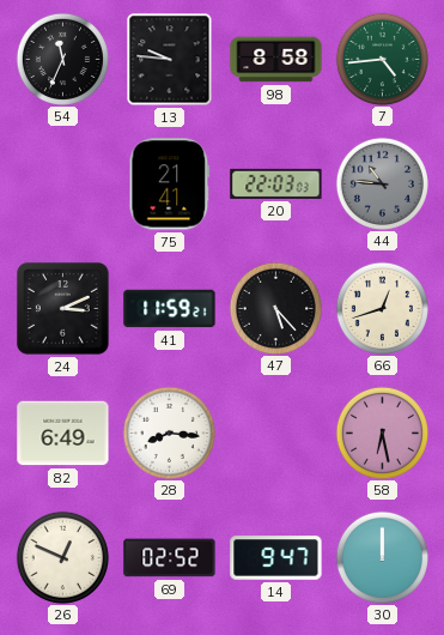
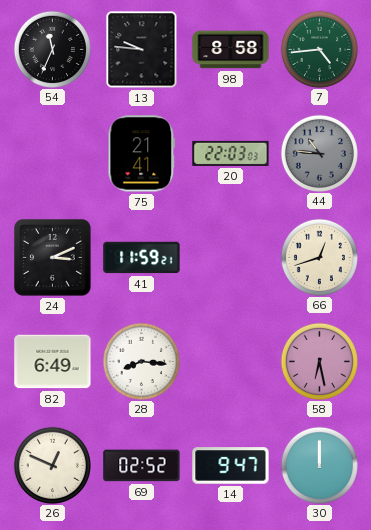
47: 5:23 -> none
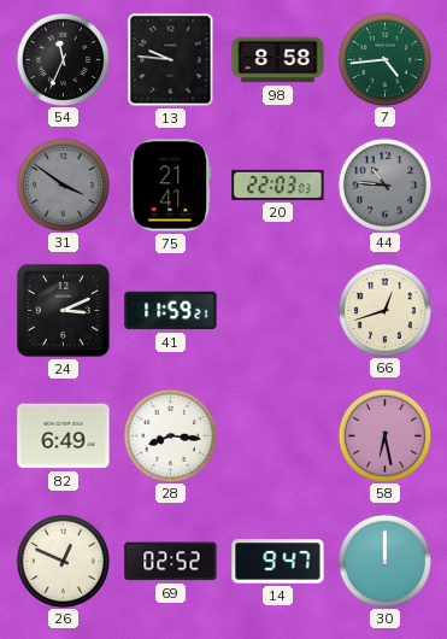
31: none -> 3:51
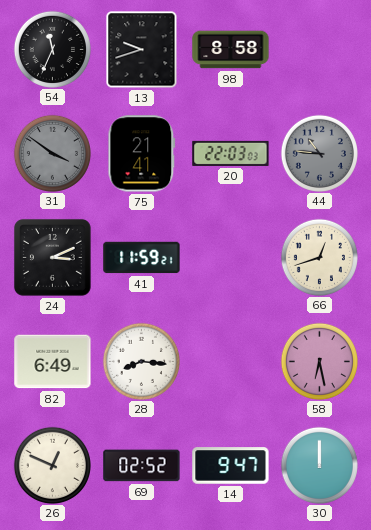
13: 9:46 -> 9:42
7: 4:44 -> none
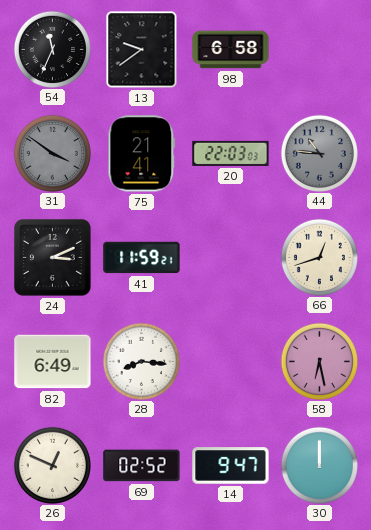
13: 9:42 -> 9:39
98: 8:58 -> 6:58
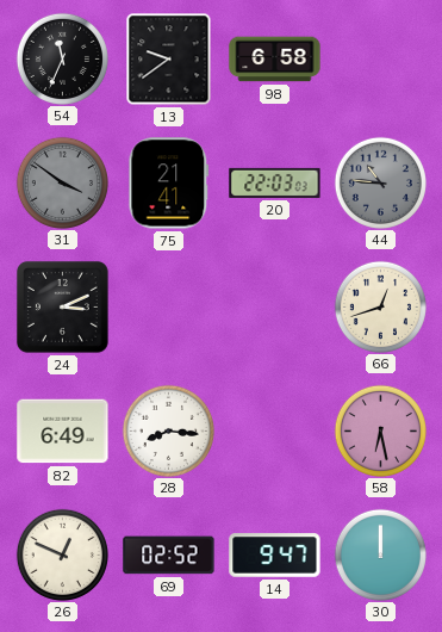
41: 11:59 -> none
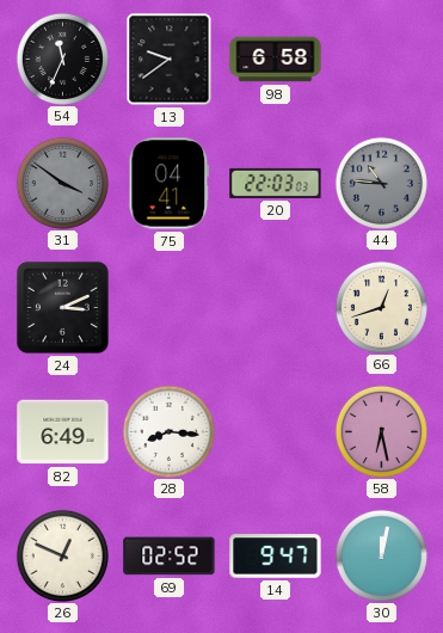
75: 21:41 -> 04:41
30: 12:00 -> 12:02
